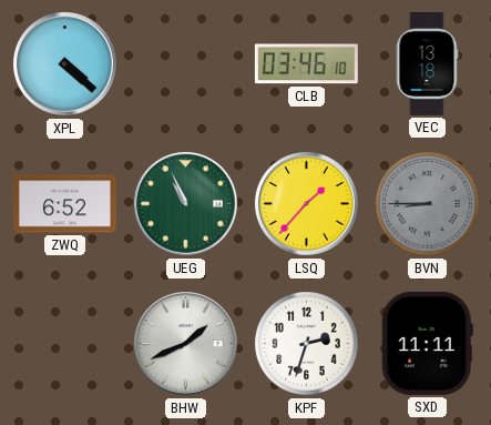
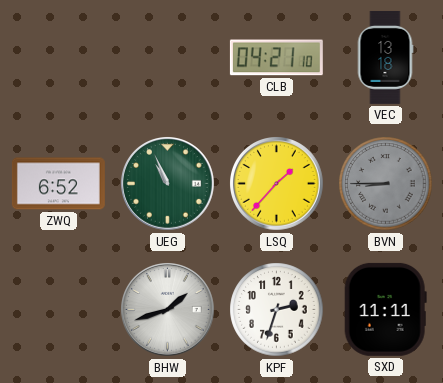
XPL: 4:22 -> none
CLB: 03:46 -> 04:21
BHW: 1:41 -> 1:42
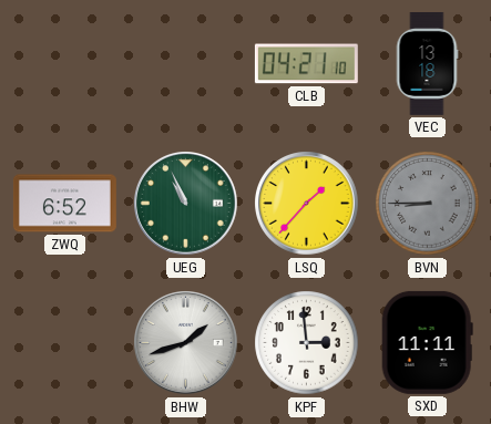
KPF: 2:33 -> 2:59
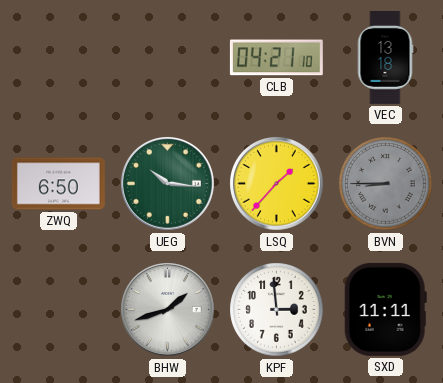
ZWQ: 6:52 -> 6:50
UEG: 10:56 -> 10:16
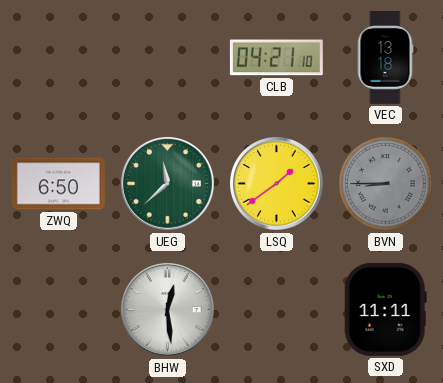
UEG: 10:16 -> 11:38
LSQ: 1:37 -> 1:39
BHW: 1:42 -> 12:29
KPF: 2:59 -> none
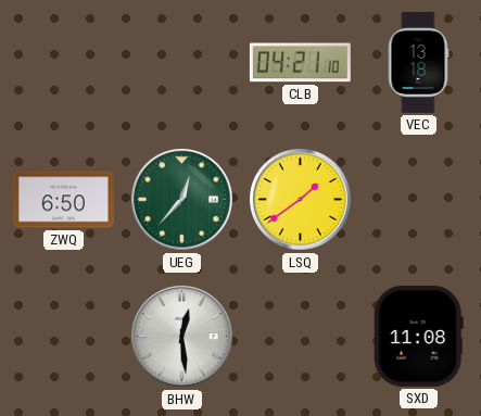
UEG: 11:38 -> 12:37
BVN: 8:45 -> none
SXD: 11:11 -> 11:08
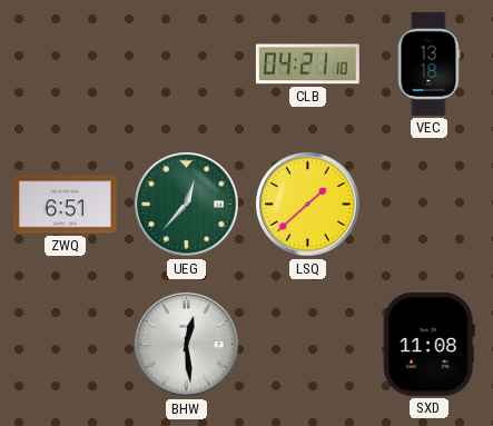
ZWQ: 6:50 -> 6:51
LSQ: 1:39 -> 1:38
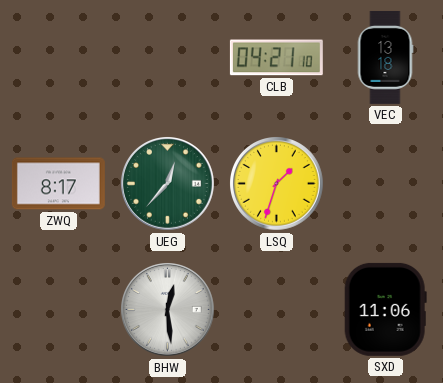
ZWQ: 6:51 -> 8:17
LSQ: 1:38 -> 1:33
SXD: 11:08 -> 11:06
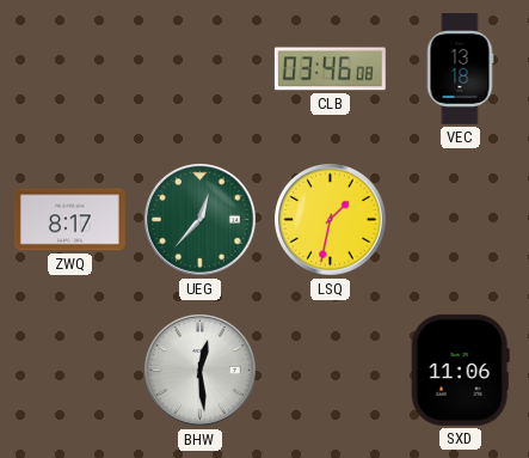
CLB: 04:21 -> 03:46
LSQ: 1:33 -> 1:32
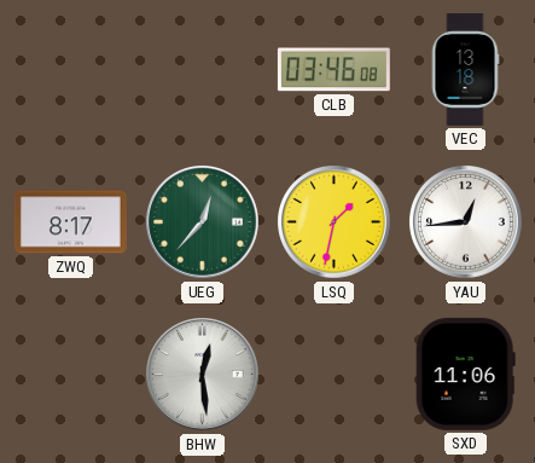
YAU: none -> 12:44
